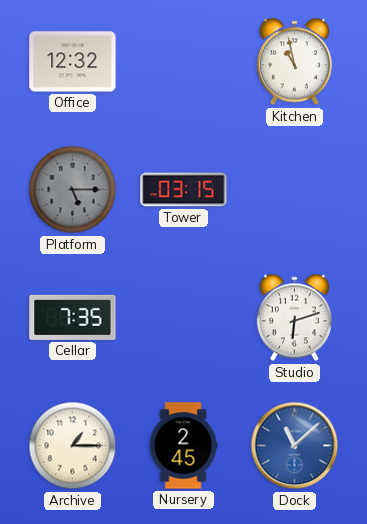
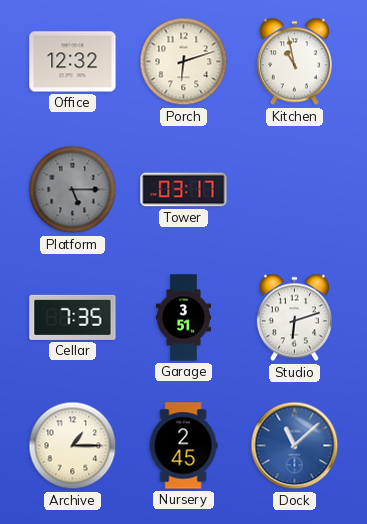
Porch: none -> 6:12
Tower: 03:15 -> 03:17
Garage: none -> 3:51
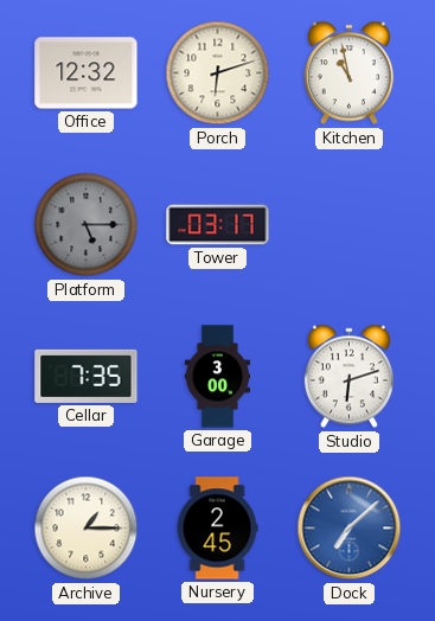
Garage: 3:51 -> 3:00
Dock: 11:08 -> 7:08
